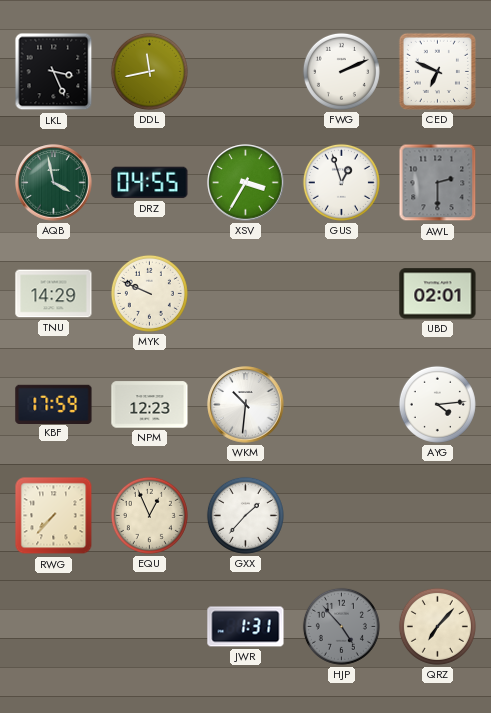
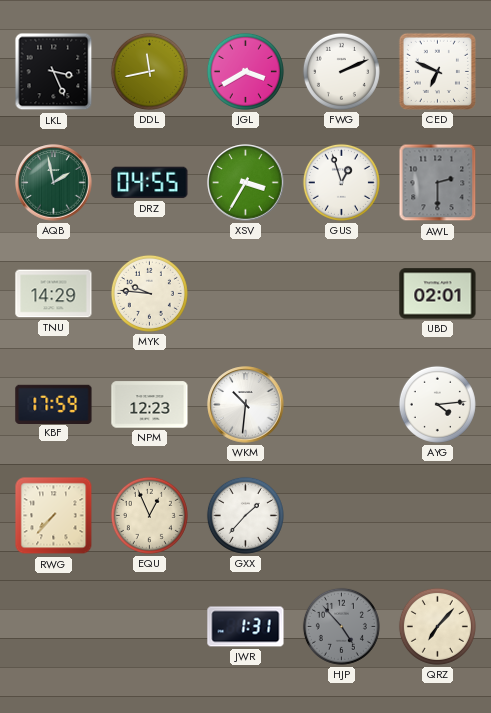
JGL: none -> 3:40
AQB: 3:58 -> 1:58
MYK: 9:49 -> 9:46
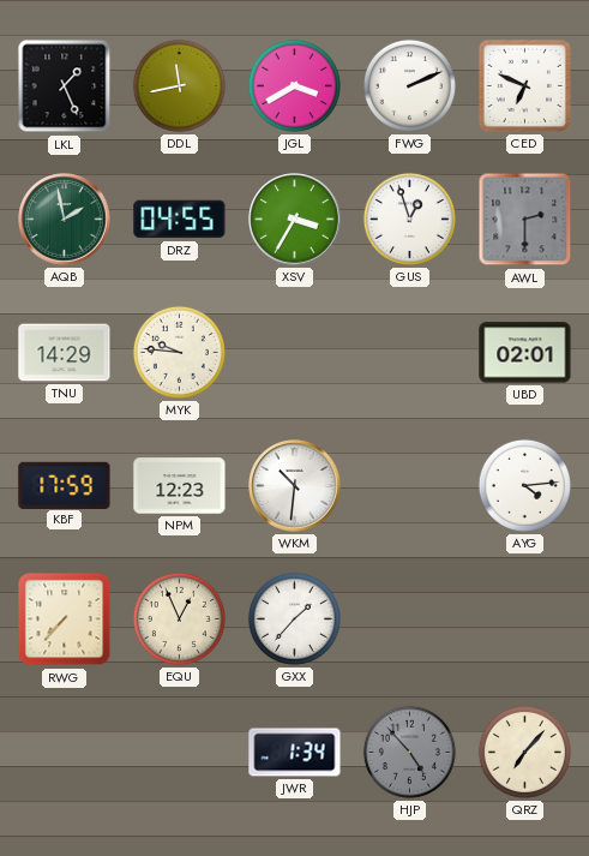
LKL: 3:26 -> 1:26
JWR: 1:31 -> 1:34
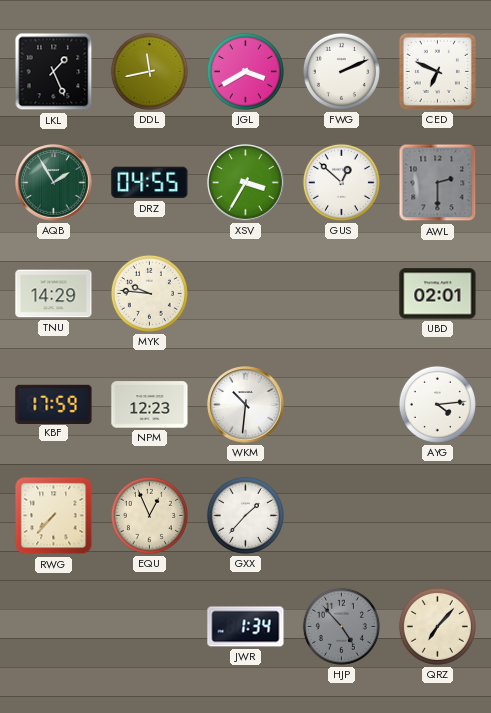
AQB: 1:58 -> 1:55
GUS: 12:57 -> 12:52
